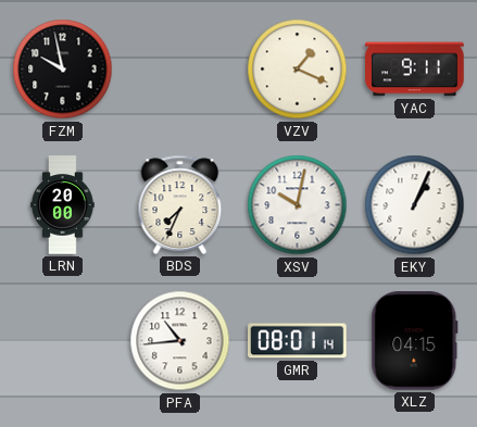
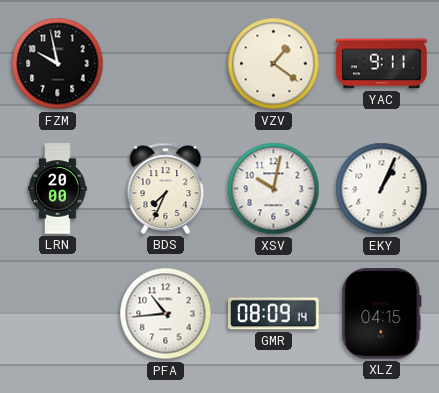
VZV: 1:19 -> 1:21
GMR: 08:01 -> 08:09
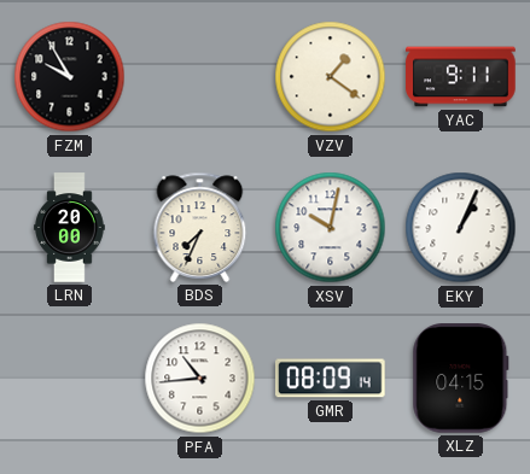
FZM: 9:58 -> 9:55
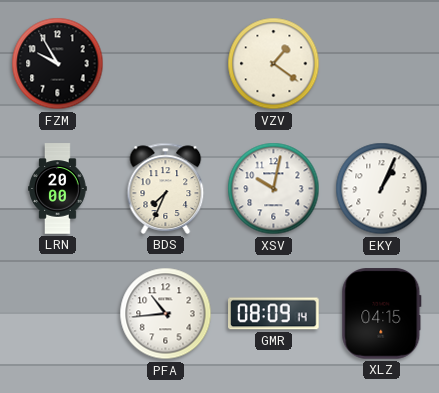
YAC: 9:11 -> none
